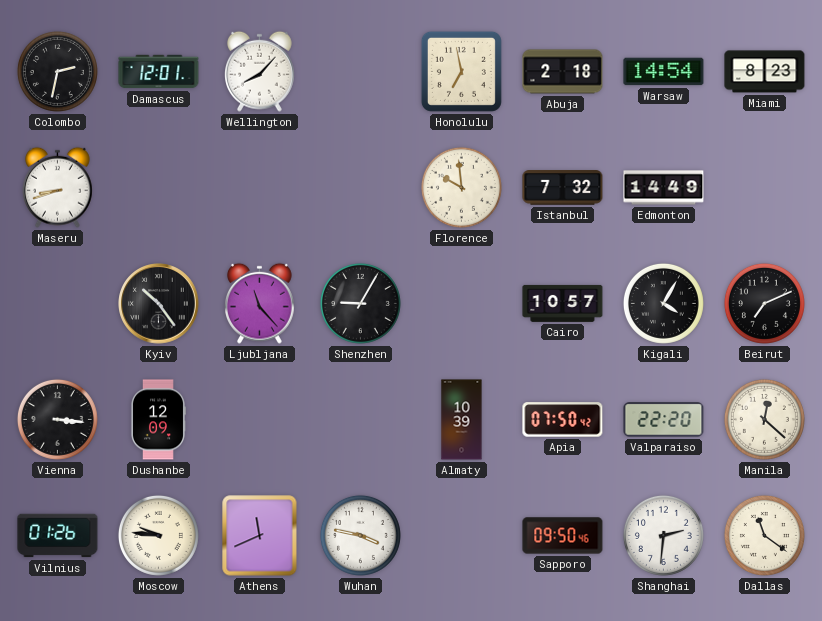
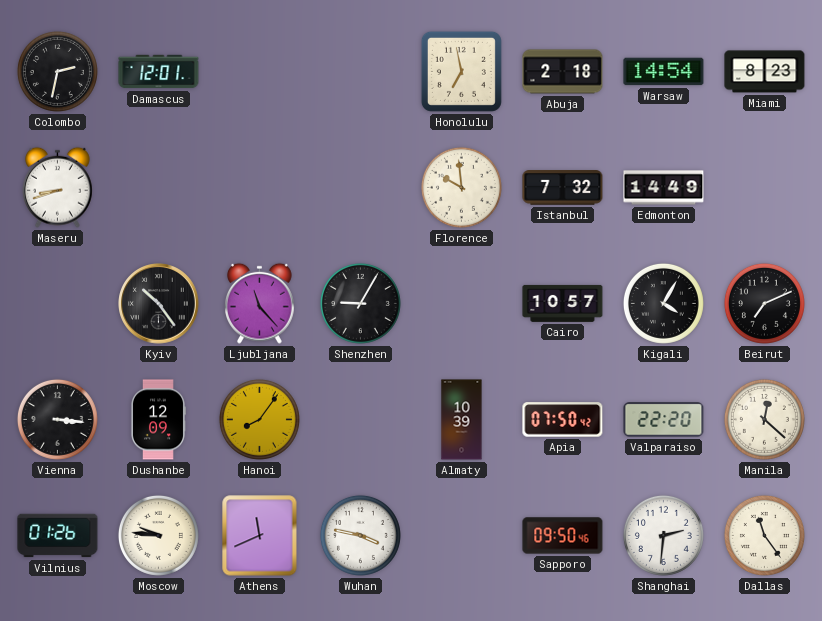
Wellington: 8:07 -> none
Hanoi: none -> 8:06
Dallas: 11:21 -> 11:24
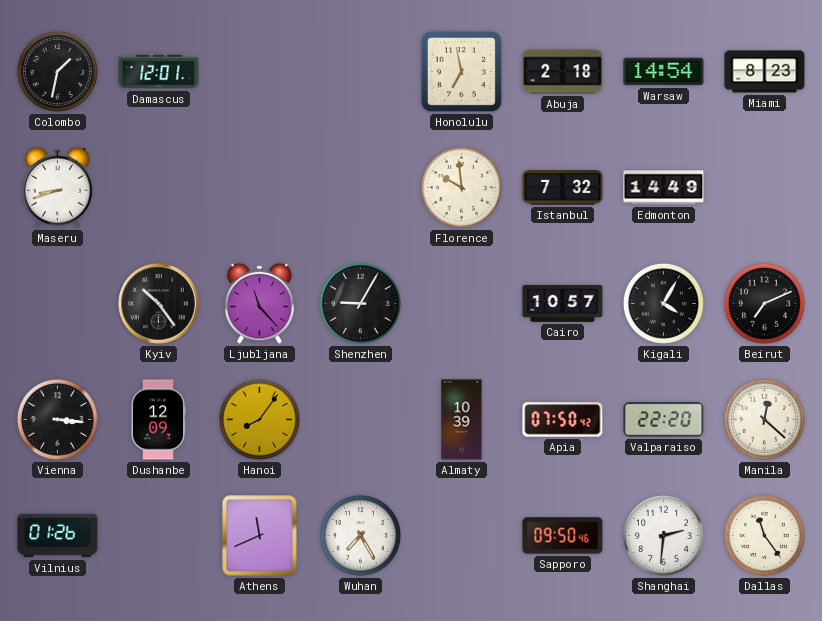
Colombo: 2:32 -> 1:32
Moscow: 9:46 -> none
Wuhan: 3:47 -> 7:25
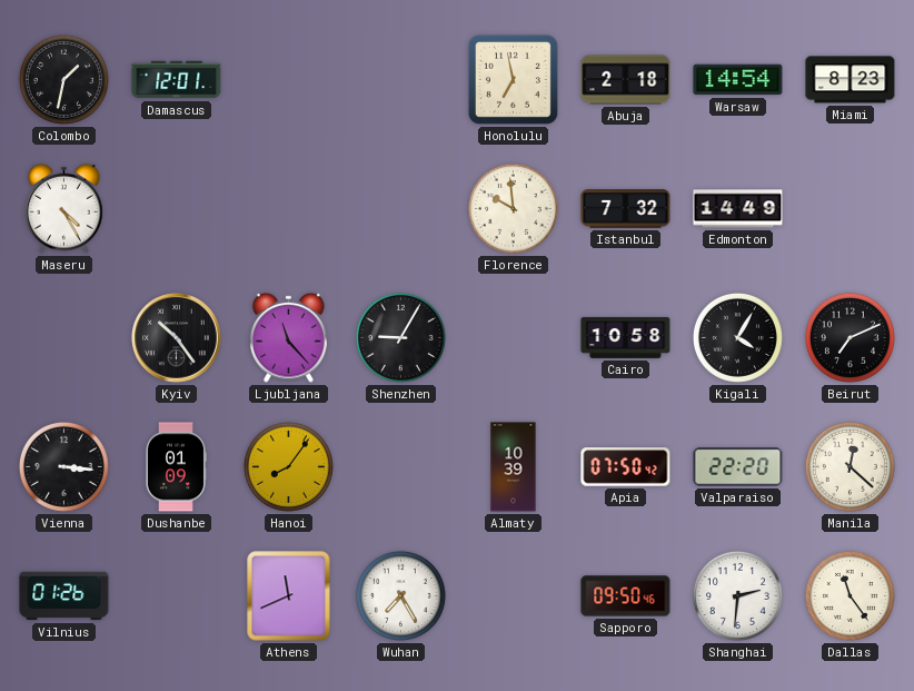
Maseru: 8:42 -> 4:25
Cairo: 10:57 -> 10:58
Dushanbe: 12:09 -> 01:09
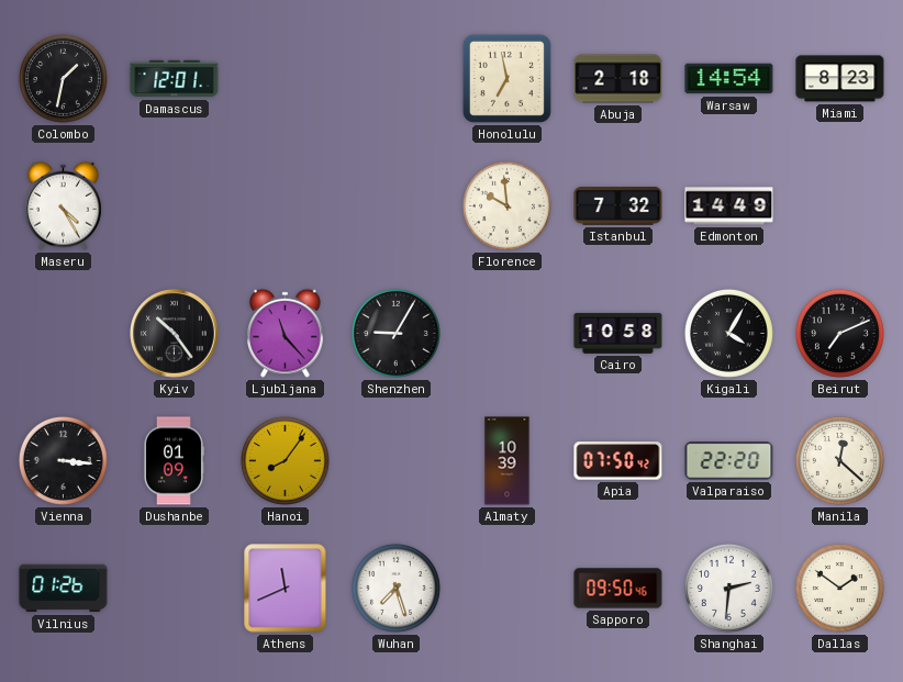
Wuhan: 7:25 -> 7:27
Dallas: 11:24 -> 1:51
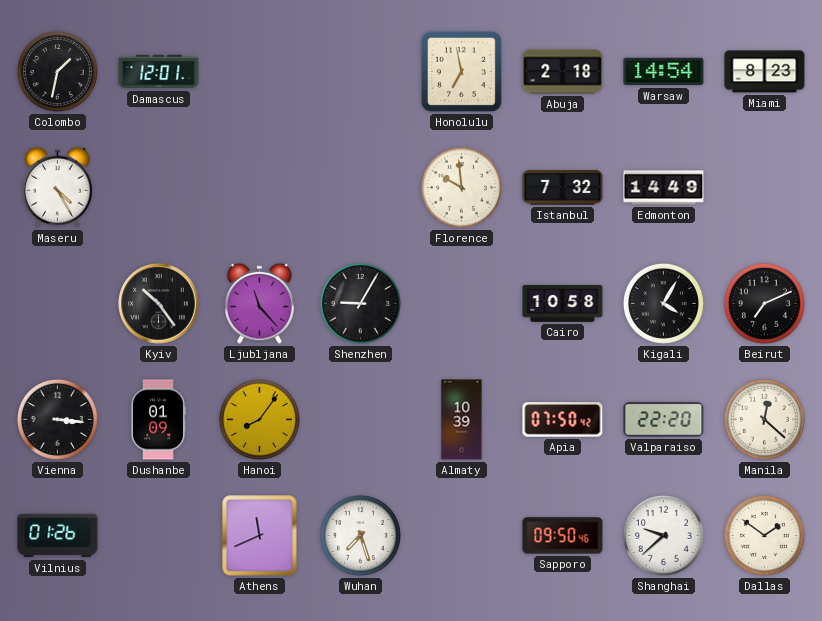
Shanghai: 2:31 -> 9:38
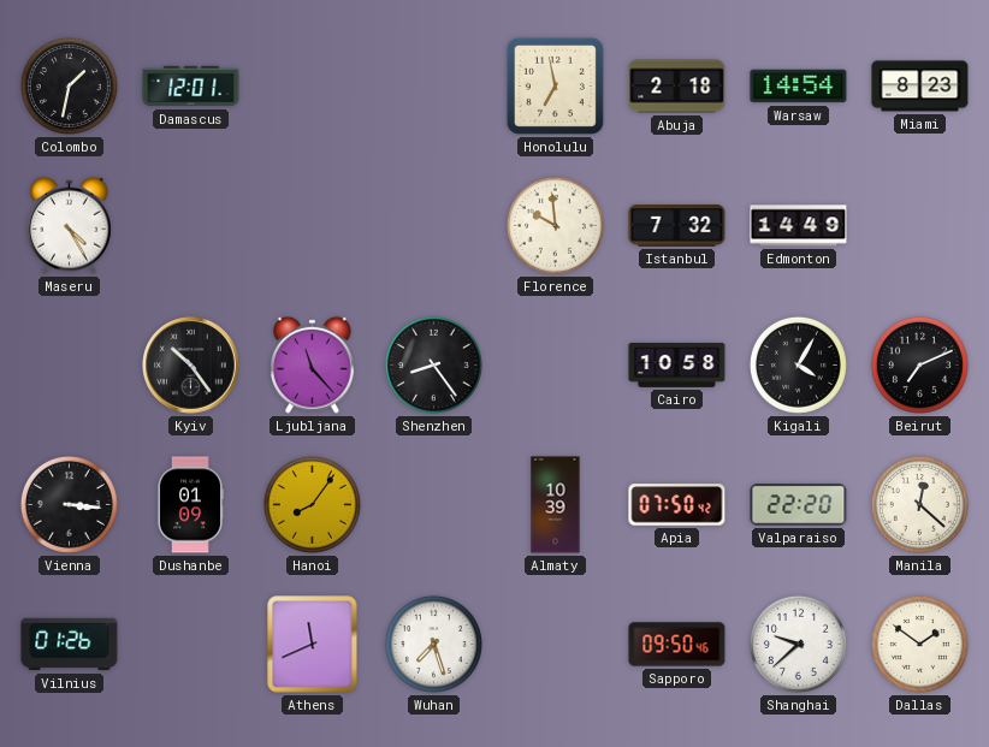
Shenzhen: 9:05 -> 8:24
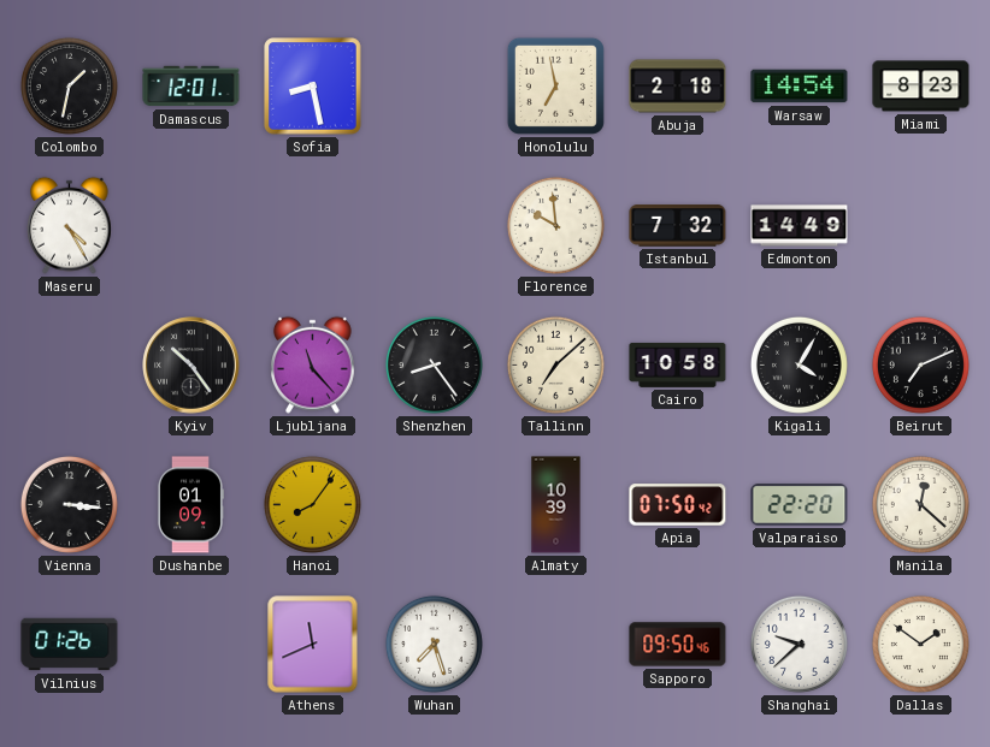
Sofia: none -> 8:28
Tallinn: none -> 7:08
